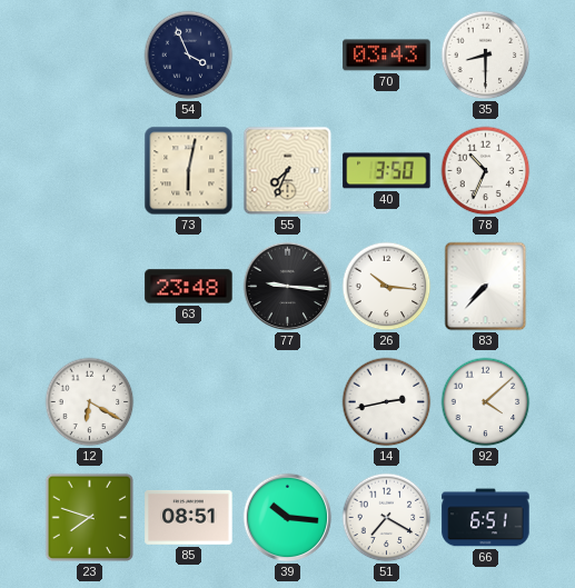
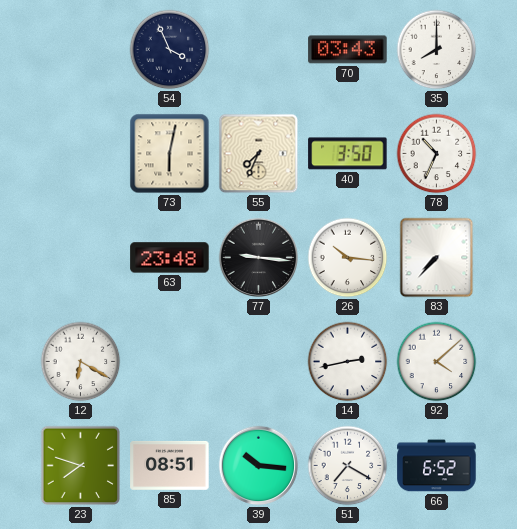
35: 8:30 -> 8:00
66: 6:51 -> 6:52
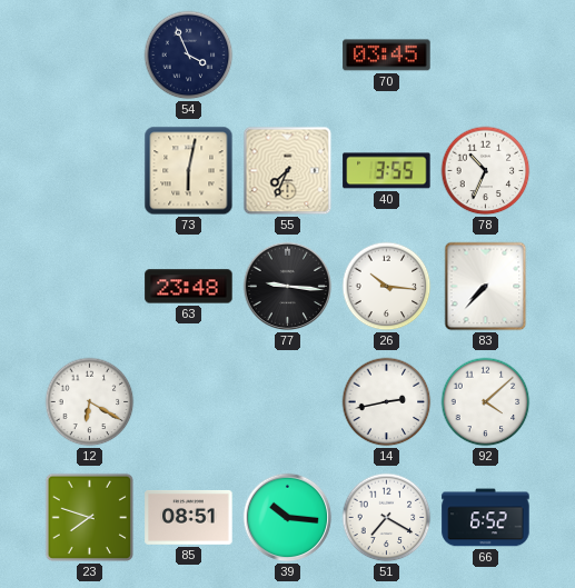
70: 03:43 -> 03:45
35: 8:00 -> none
40: 3:50 -> 3:55
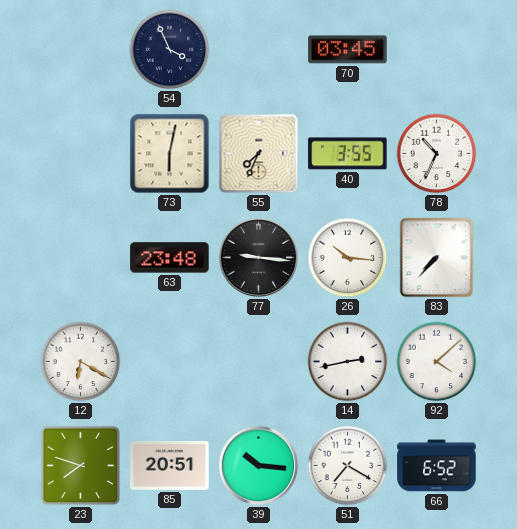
85: 08:51 -> 20:51
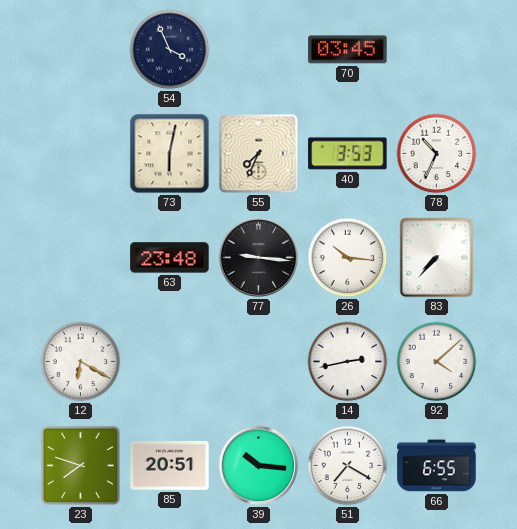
40: 3:55 -> 3:53
66: 6:52 -> 6:55
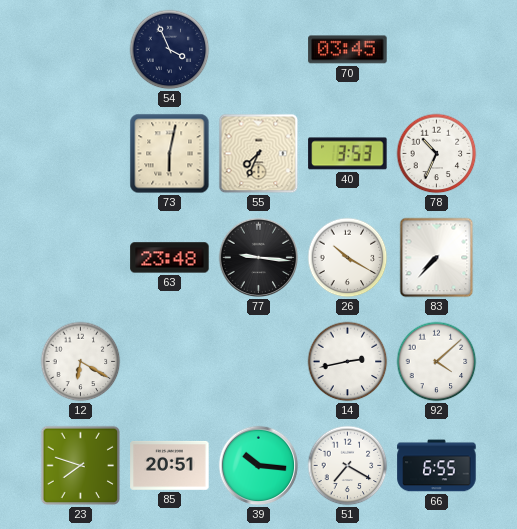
26: 10:16 -> 10:20
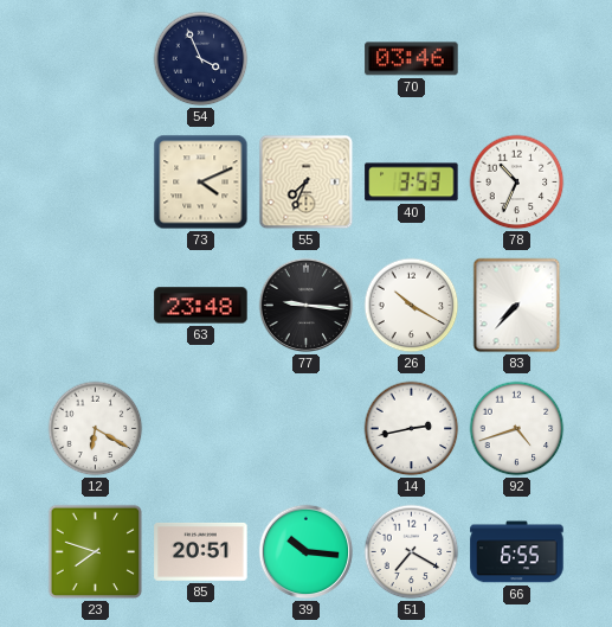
70: 03:45 -> 03:46
73: 6:02 -> 4:11
92: 4:08 -> 4:42
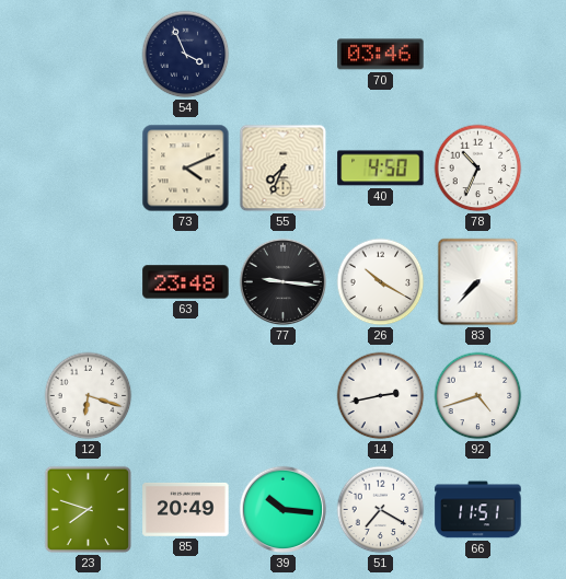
40: 3:53 -> 4:50
12: 6:20 -> 6:18
85: 20:51 -> 20:49
66: 6:55 -> 11:51
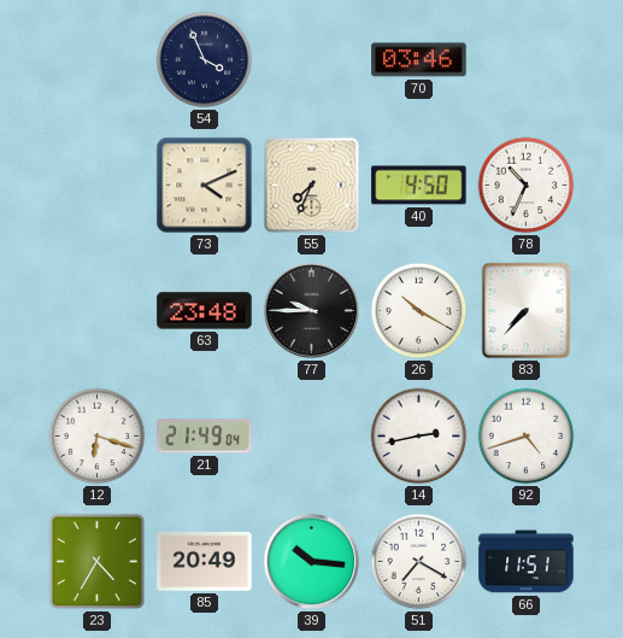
77: 9:16 -> 9:45
21: none -> 21:49
23: 7:48 -> 4:35
